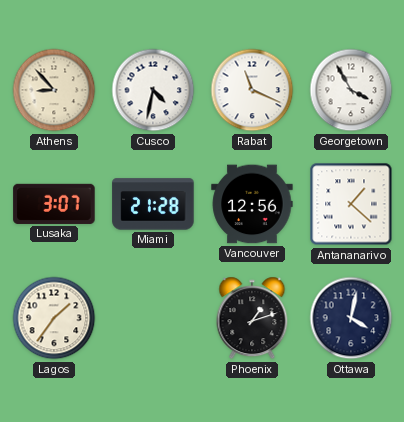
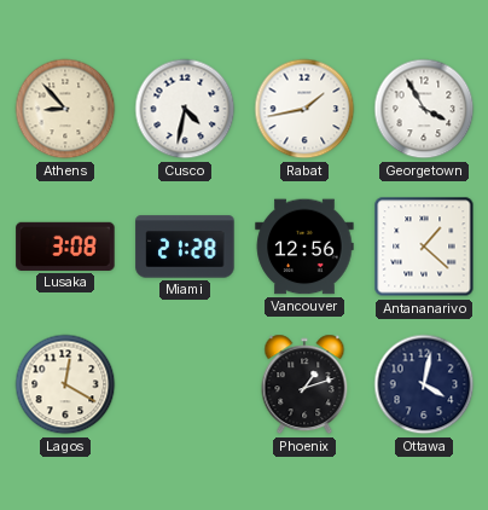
Rabat: 11:19 -> 1:43
Lusaka: 3:07 -> 3:08
Lagos: 1:36 -> 12:20
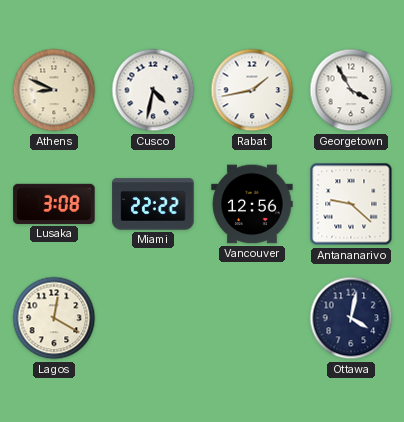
Athens: 8:53 -> 8:49
Miami: 21:28 -> 22:22
Antananarivo: 1:22 -> 9:22
Phoenix: 1:12 -> none
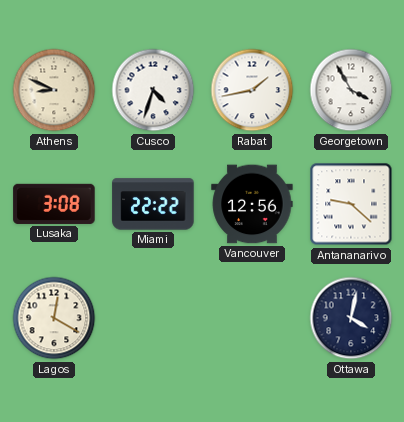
Cusco: 4:32 -> 4:33
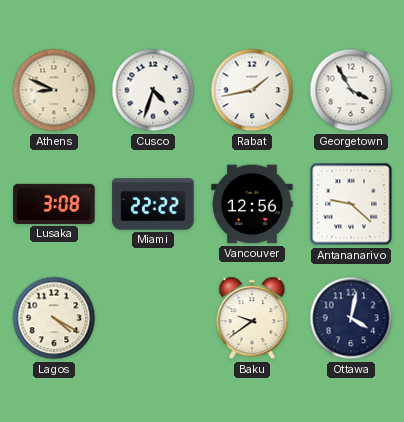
Lagos: 12:20 -> 4:20
Baku: none -> 9:39
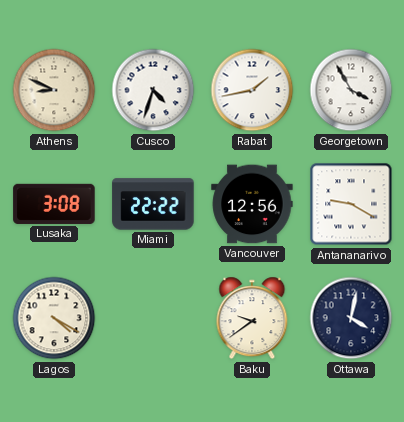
Antananarivo: 9:22 -> 9:20
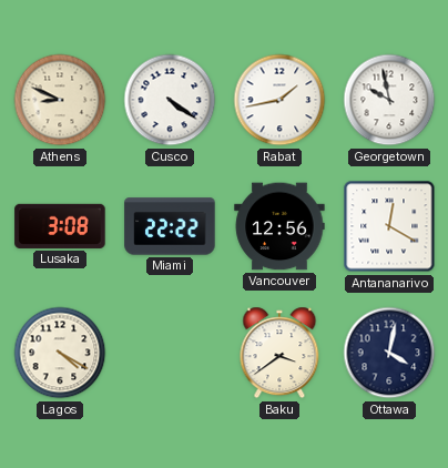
Cusco: 4:33 -> 4:21
Georgetown: 3:55 -> 9:58
Antananarivo: 9:20 -> 12:20
Baku: 9:39 -> 3:39
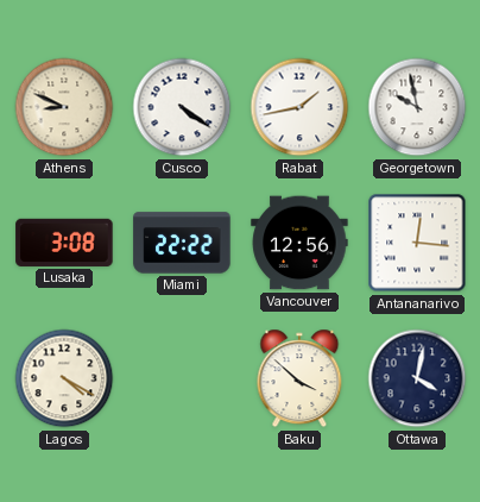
Antananarivo: 12:20 -> 12:16
Baku: 3:39 -> 3:52
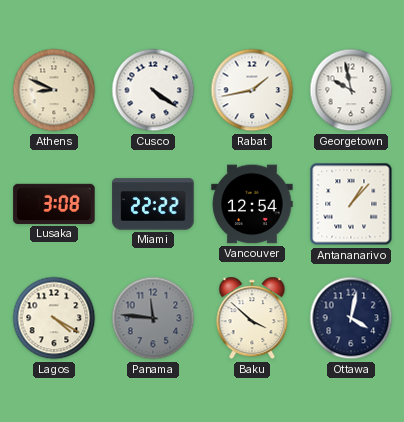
Vancouver: 12:56 -> 12:54
Antananarivo: 12:16 -> 1:07
Panama: none -> 11:46
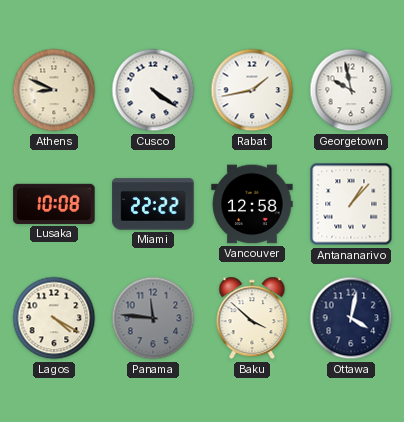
Lusaka: 3:08 -> 10:08
Vancouver: 12:54 -> 12:58
